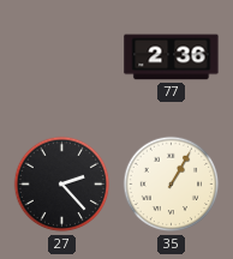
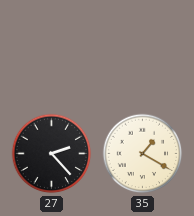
77: 2:36 -> none
35: 1:05 -> 1:20
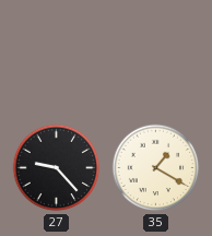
27: 2:23 -> 9:23
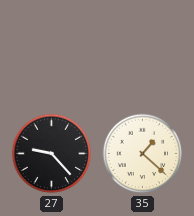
35: 1:20 -> 1:22
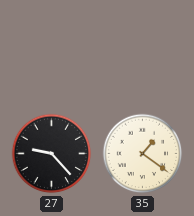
35: 1:22 -> 1:21
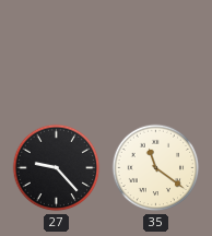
35: 1:21 -> 11:21
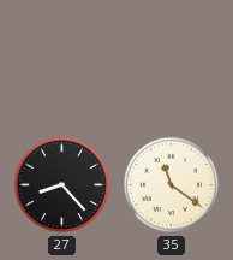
27: 9:23 -> 8:23
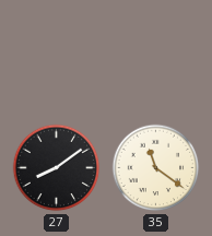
27: 8:23 -> 8:09
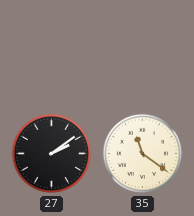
27: 8:09 -> 2:09
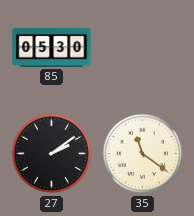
85: none -> 05:30
